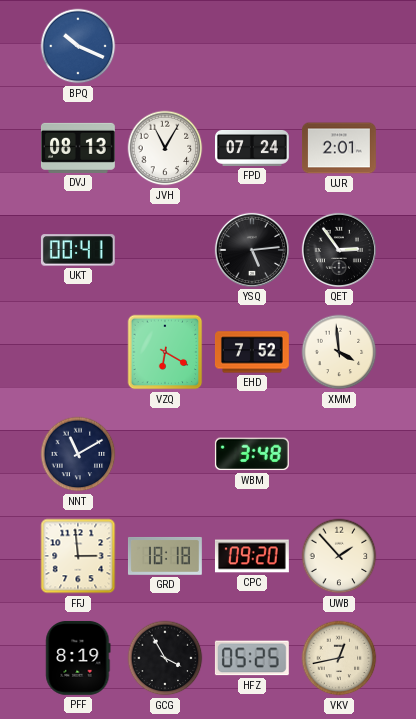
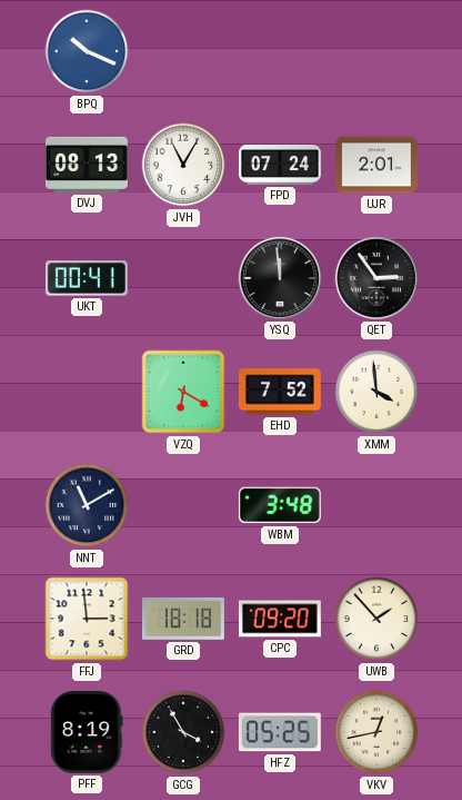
YSQ: 5:14 -> 11:59
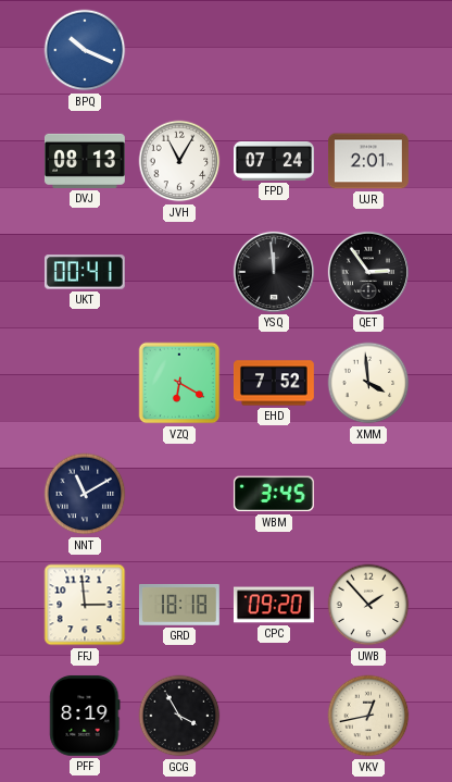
WBM: 3:48 -> 3:45
HFZ: 05:25 -> none
